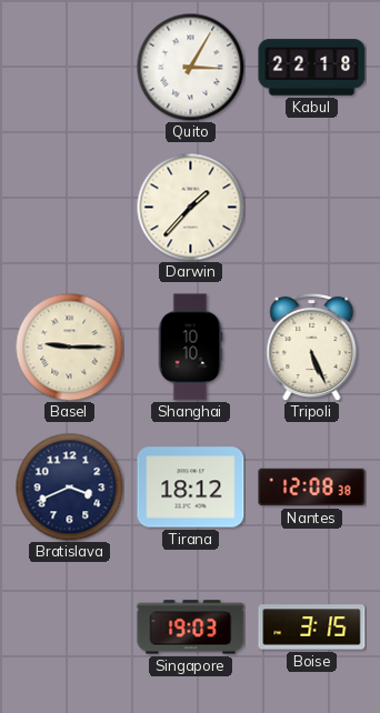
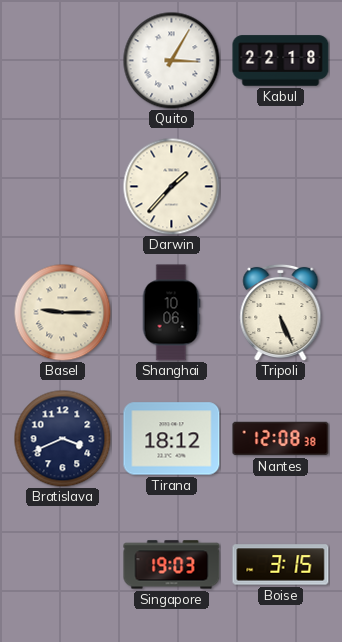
Shanghai: 10:10 -> 10:06
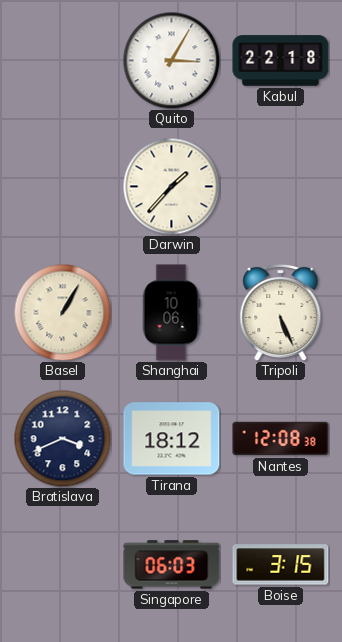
Basel: 9:15 -> 1:05
Singapore: 19:03 -> 06:03
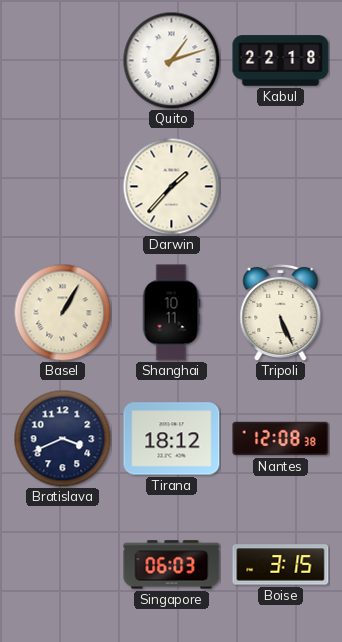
Quito: 3:05 -> 1:12
Shanghai: 10:06 -> 10:11
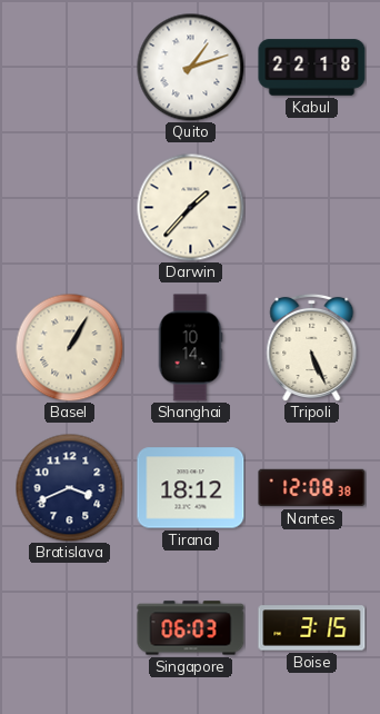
Shanghai: 10:11 -> 10:14
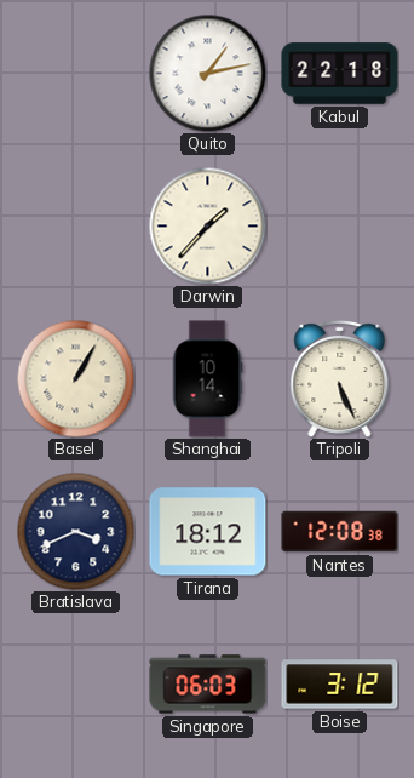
Quito: 1:12 -> 1:13
Boise: 3:15 -> 3:12
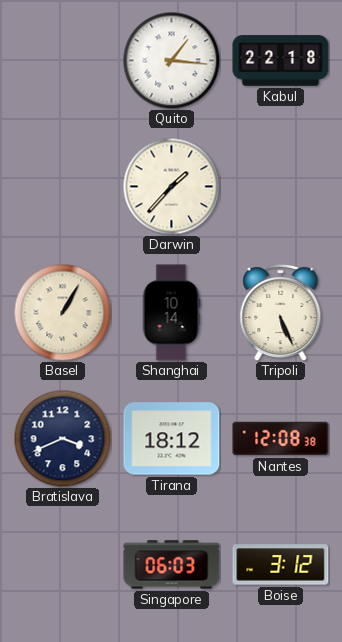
Quito: 1:13 -> 1:16
